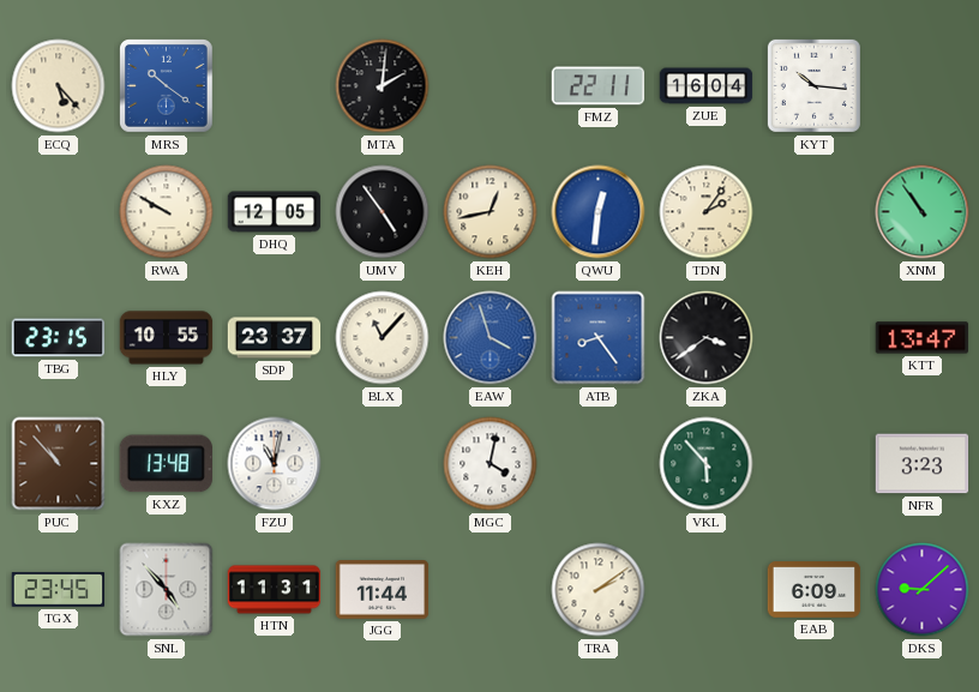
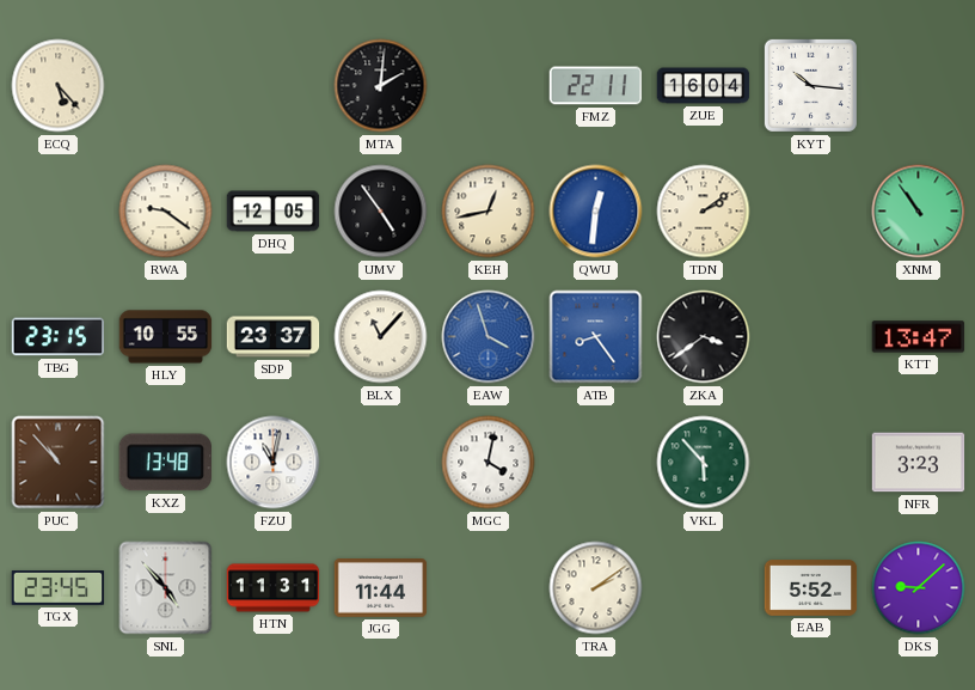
MRS: 10:21 -> none
RWA: 9:50 -> 9:21
TDN: 2:06 -> 2:09
EAB: 6:09 -> 5:52
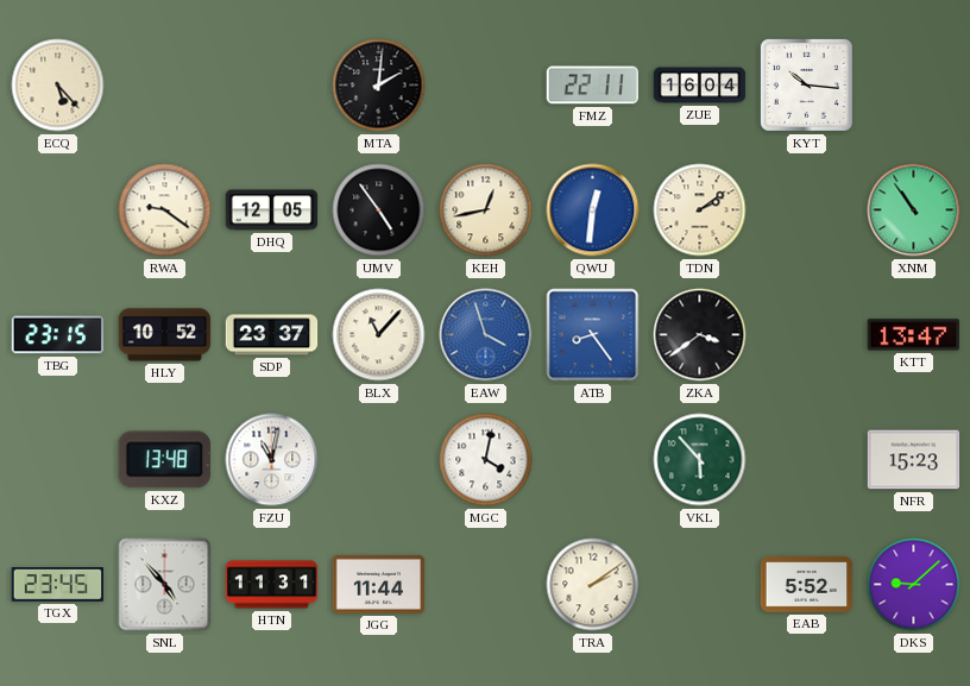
HLY: 10:55 -> 10:52
PUC: 10:53 -> none
NFR: 3:23 -> 15:23
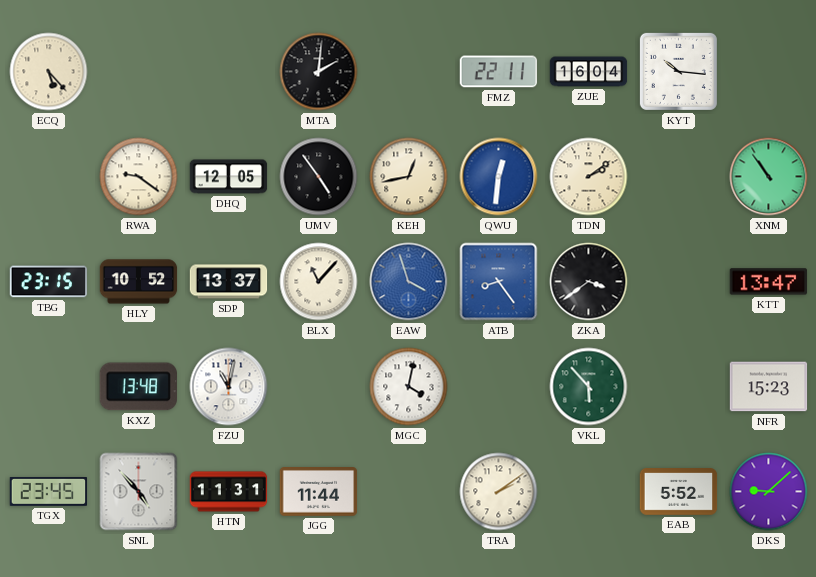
SDP: 23:37 -> 13:37
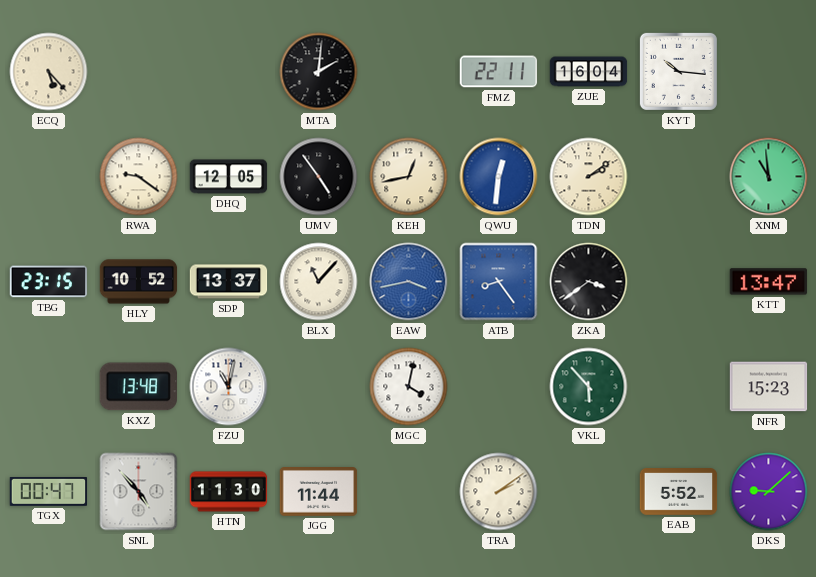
XNM: 10:54 -> 10:59
EAW: 3:57 -> 3:43
TGX: 23:45 -> 00:47
HTN: 11:31 -> 11:30
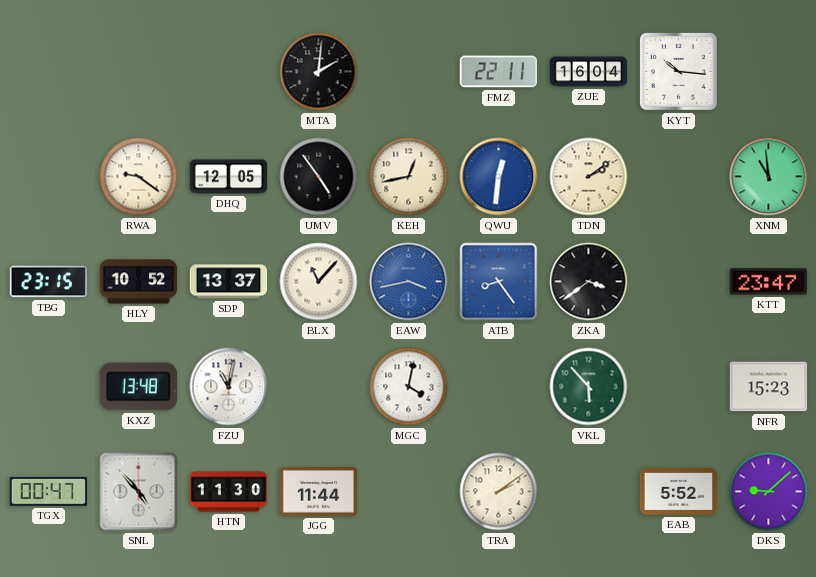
ECQ: 5:23 -> none
KTT: 13:47 -> 23:47
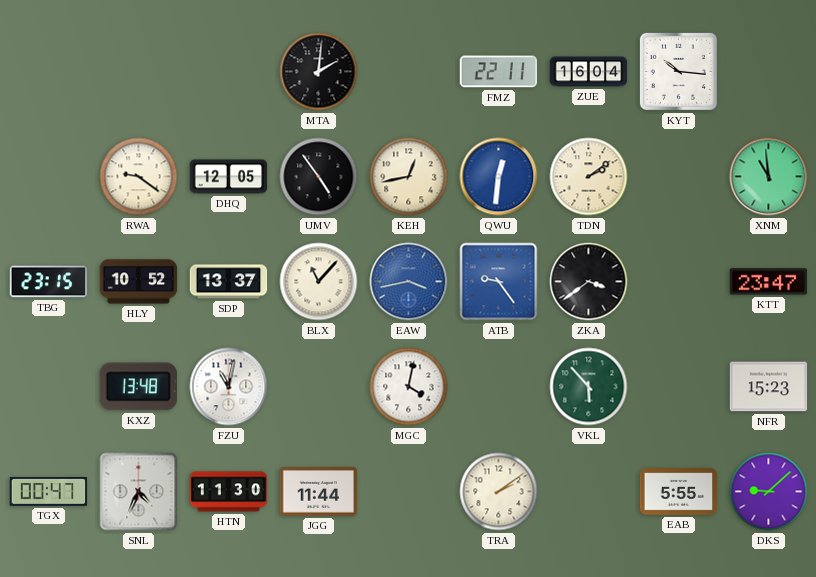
ATB: 8:24 -> 9:24
SNL: 4:53 -> 4:34
EAB: 5:52 -> 5:55
